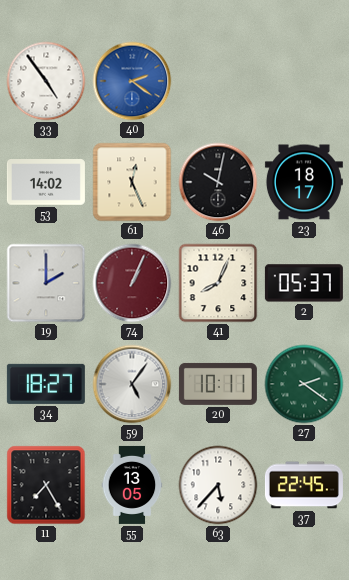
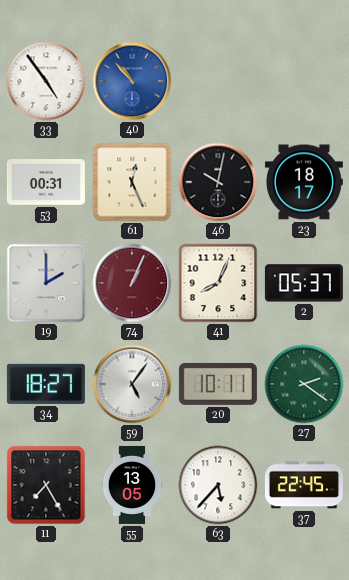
40: 2:21 -> 10:53
53: 14:02 -> 00:31
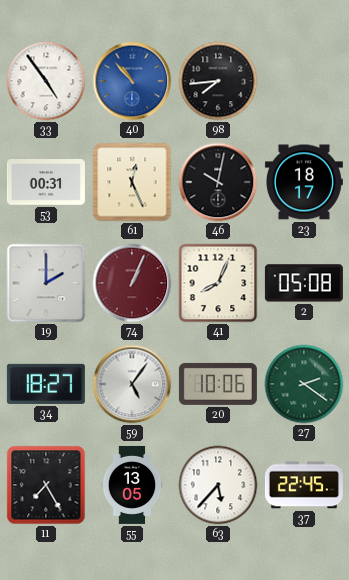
98: none -> 7:44
2: 05:37 -> 05:08
20: 10:11 -> 10:06
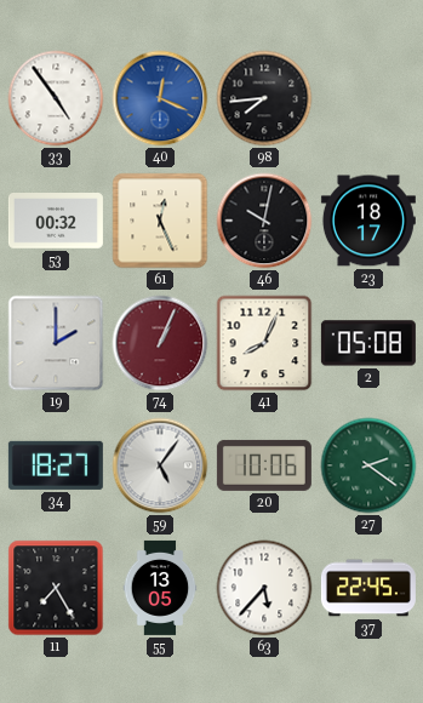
40: 10:53 -> 12:19
53: 00:31 -> 00:32
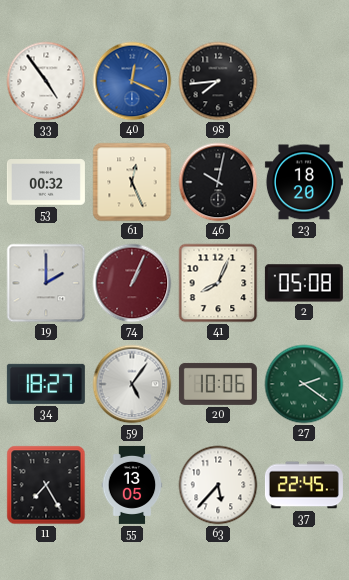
23: 18:17 -> 18:20
